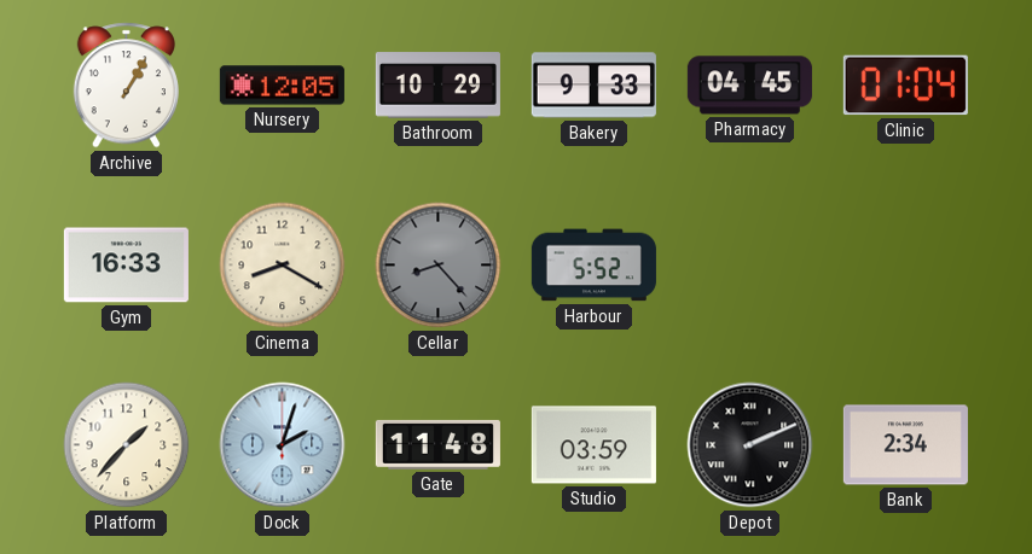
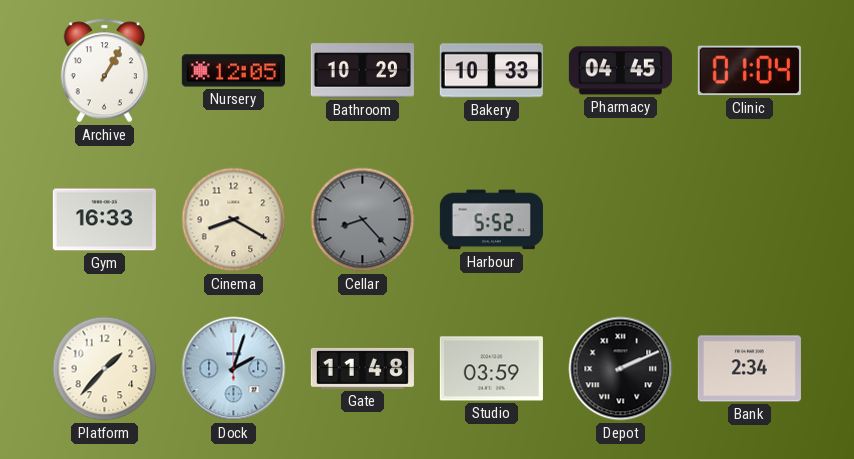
Bakery: 9:33 -> 10:33
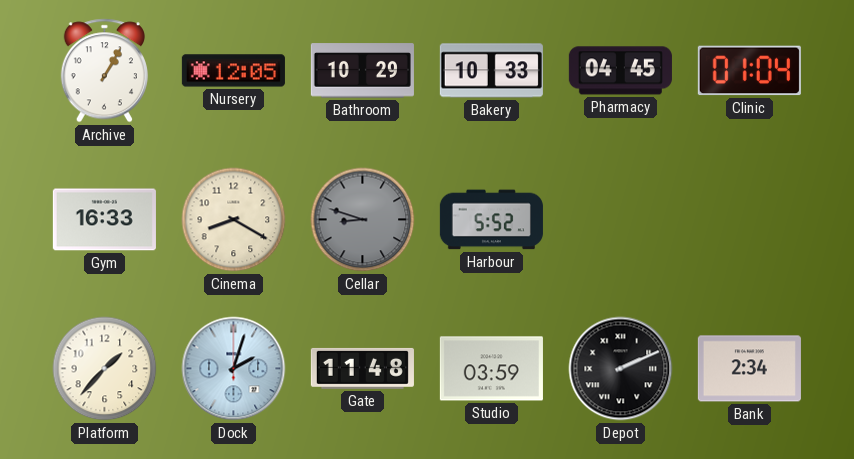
Cellar: 8:23 -> 8:48
